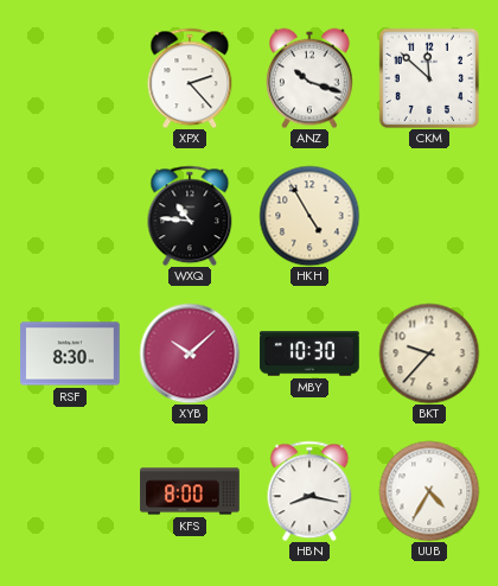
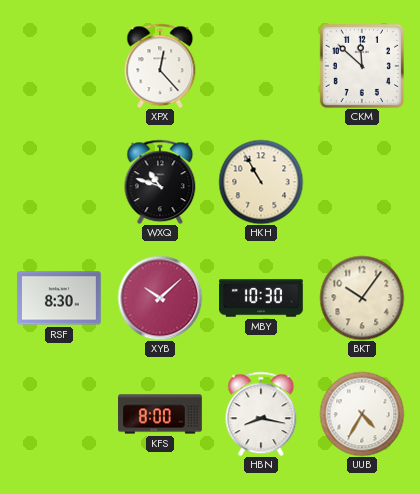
XPX: 2:23 -> 12:23
ANZ: 10:18 -> none
WXQ: 10:46 -> 10:48
HKH: 4:55 -> 10:55
BKT: 9:37 -> 10:06
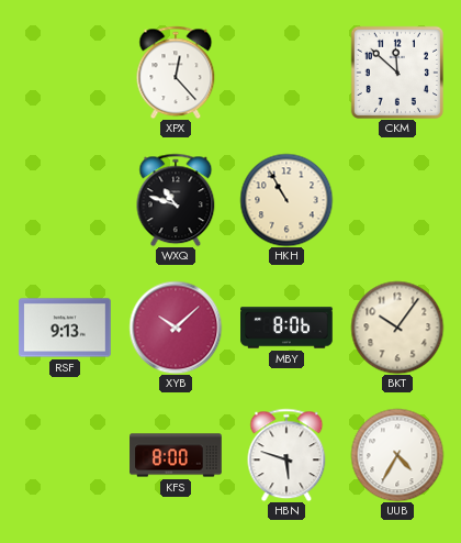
RSF: 8:30 -> 9:13
MBY: 10:30 -> 8:06
HBN: 8:17 -> 5:48
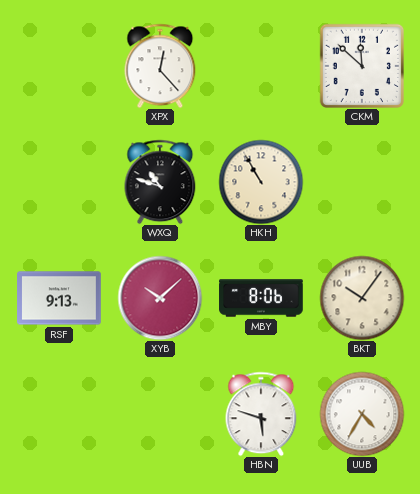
KFS: 8:00 -> none
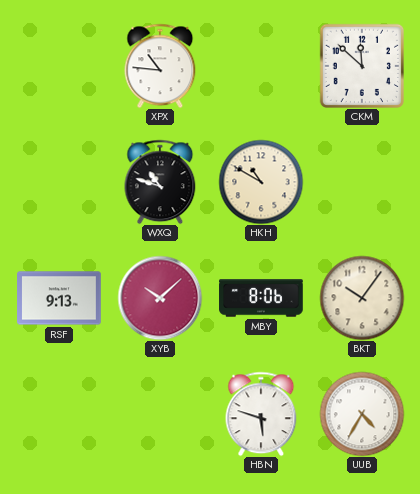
XPX: 12:23 -> 10:46
HKH: 10:55 -> 10:50
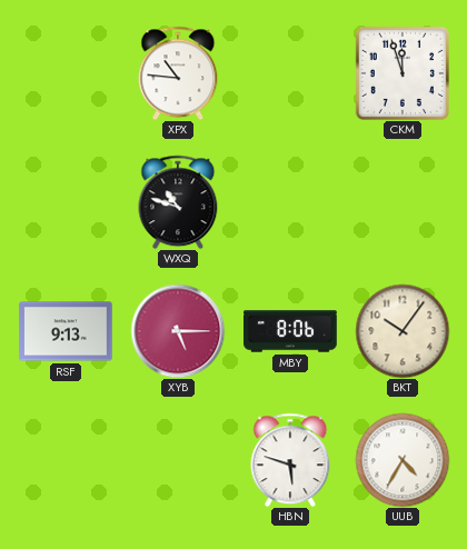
CKM: 11:52 -> 11:57
HKH: 10:50 -> none
XYB: 10:08 -> 5:15
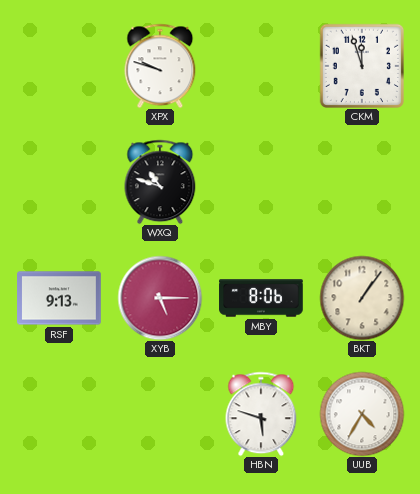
XPX: 10:46 -> 9:48
BKT: 10:06 -> 1:06
